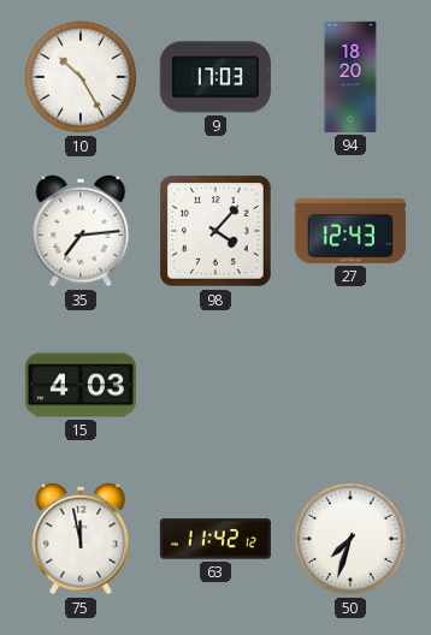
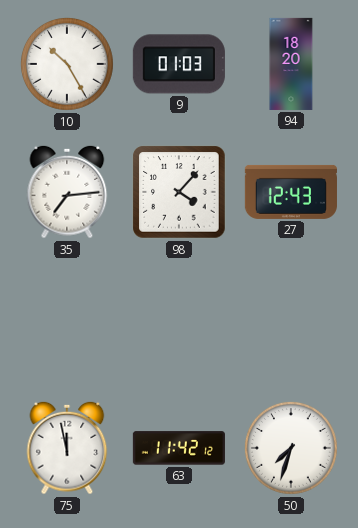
9: 17:03 -> 01:03
15: 4:03 -> none
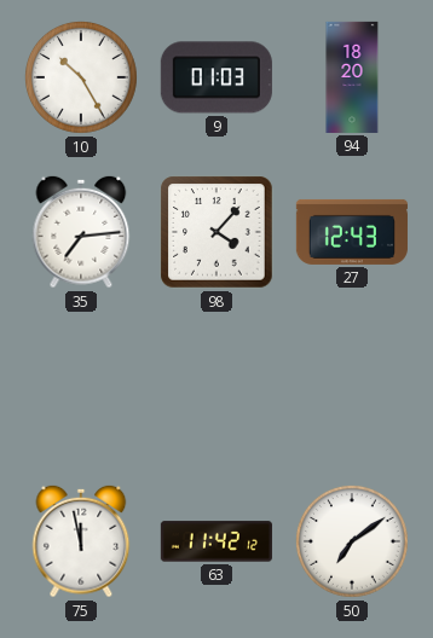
50: 7:33 -> 7:09
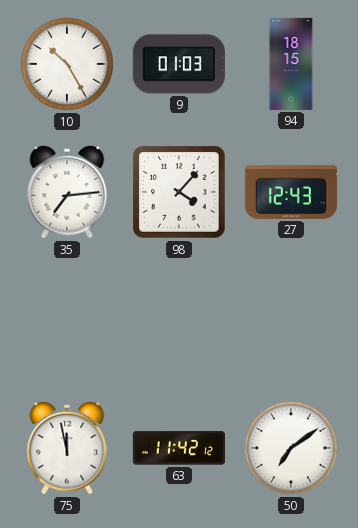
94: 18:20 -> 18:15
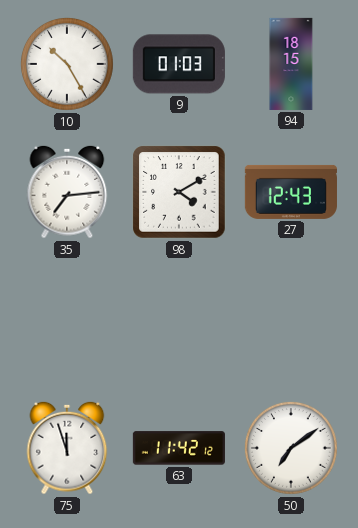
98: 4:07 -> 4:10
75: 11:58 -> 11:57
